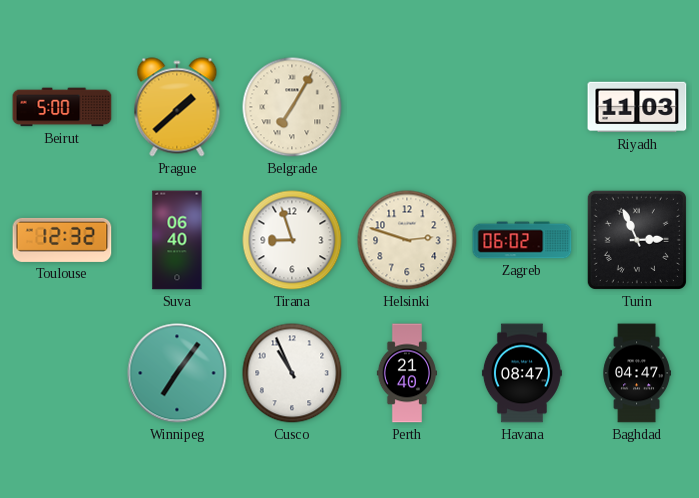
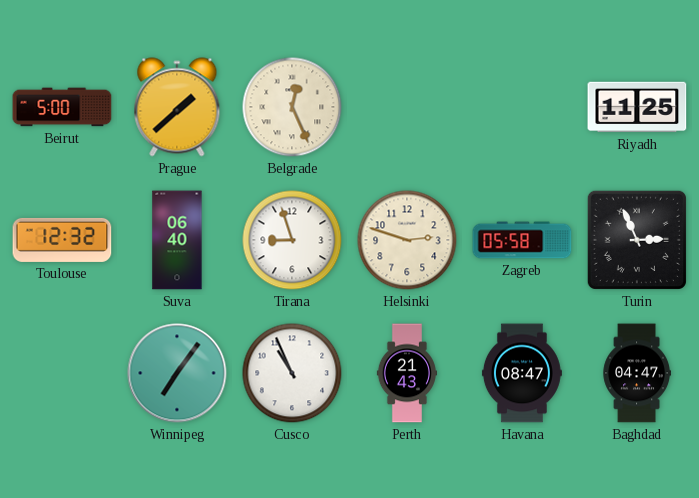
Belgrade: 7:05 -> 12:26
Riyadh: 11:03 -> 11:25
Zagreb: 06:02 -> 05:58
Perth: 21:40 -> 21:43
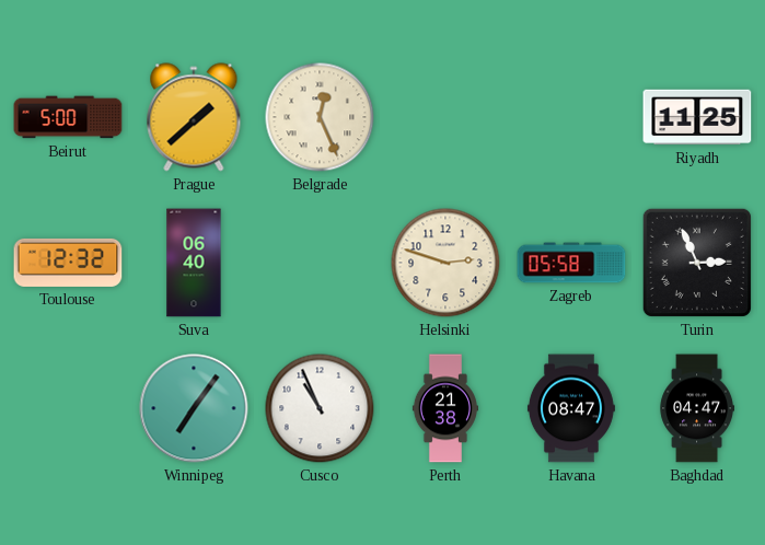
Tirana: 8:57 -> none
Perth: 21:43 -> 21:38
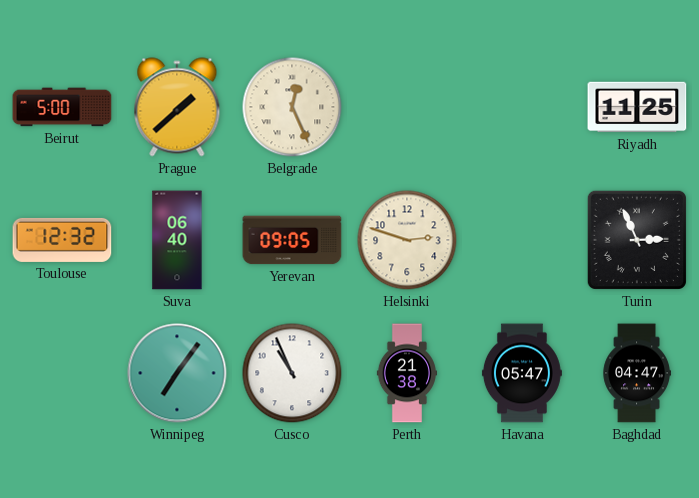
Yerevan: none -> 09:05
Zagreb: 05:58 -> none
Havana: 08:47 -> 05:47
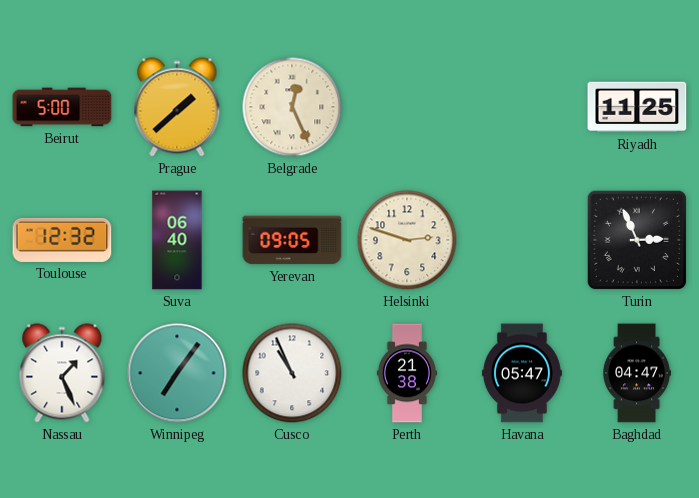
Nassau: none -> 1:26
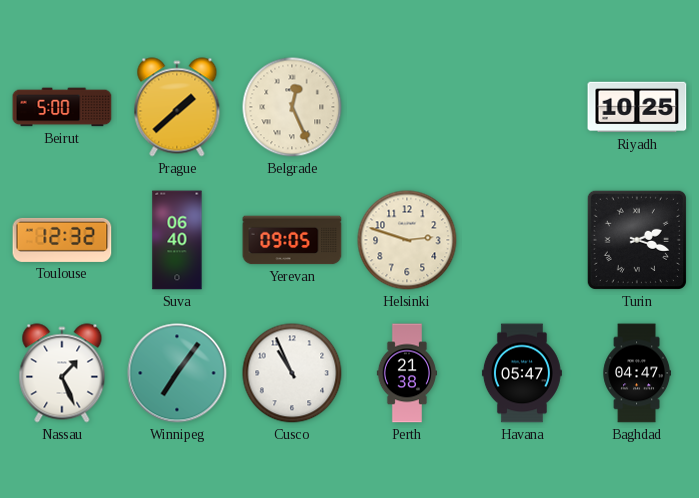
Riyadh: 11:25 -> 10:25
Turin: 2:56 -> 2:18
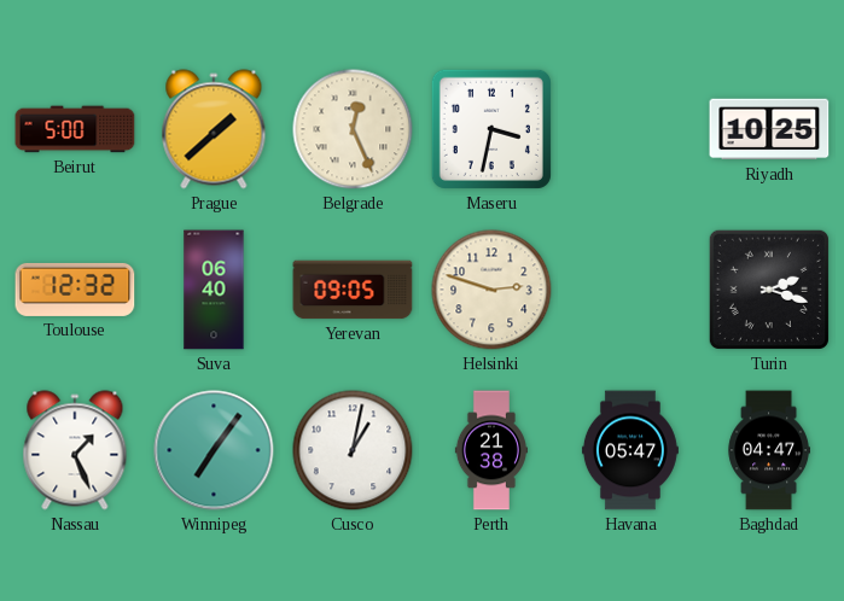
Maseru: none -> 3:32
Cusco: 10:56 -> 1:02
